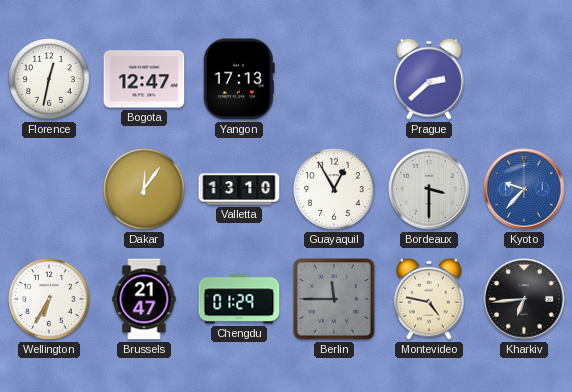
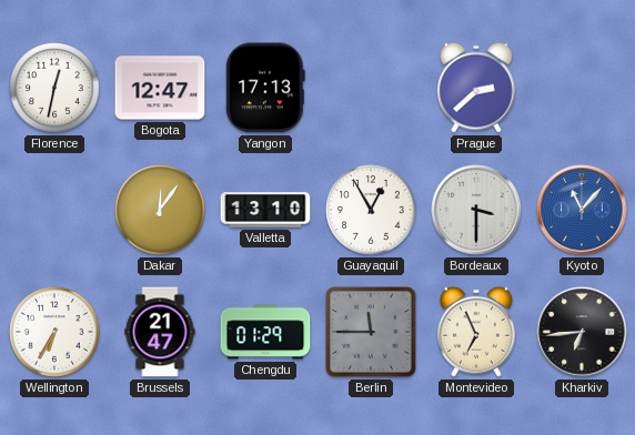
Kyoto: 9:37 -> 11:07
Montevideo: 4:47 -> 6:56
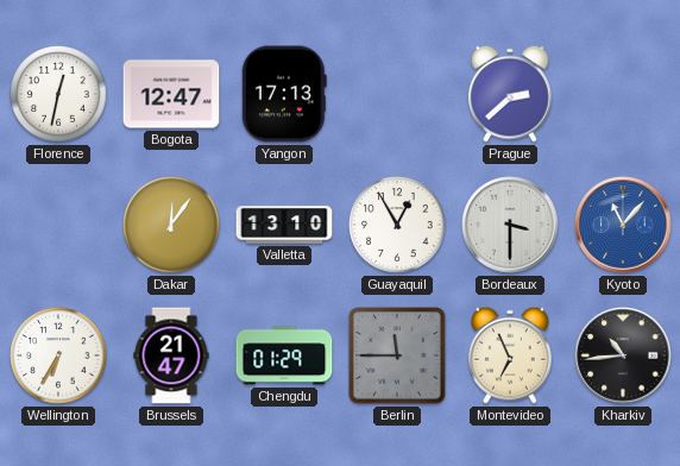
Kharkiv: 6:44 -> 10:44
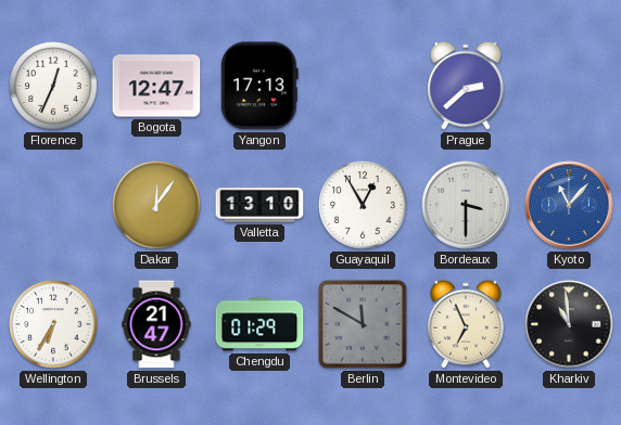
Florence: 12:32 -> 12:34
Berlin: 11:45 -> 11:50
Kharkiv: 10:44 -> 10:59
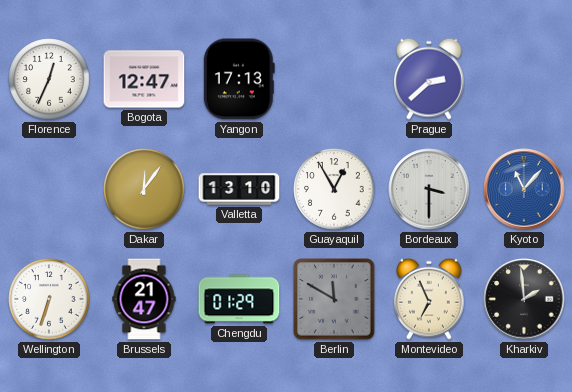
Wellington: 6:35 -> 6:33
Kharkiv: 10:59 -> 1:59
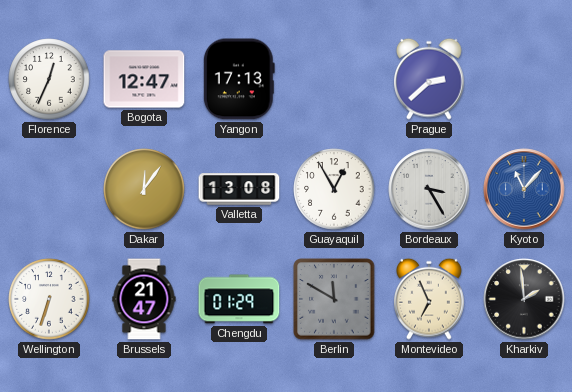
Valletta: 13:10 -> 13:08
Bordeaux: 3:30 -> 3:25
